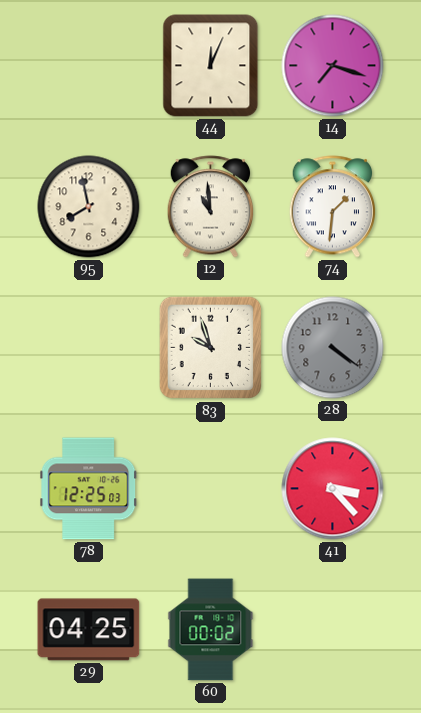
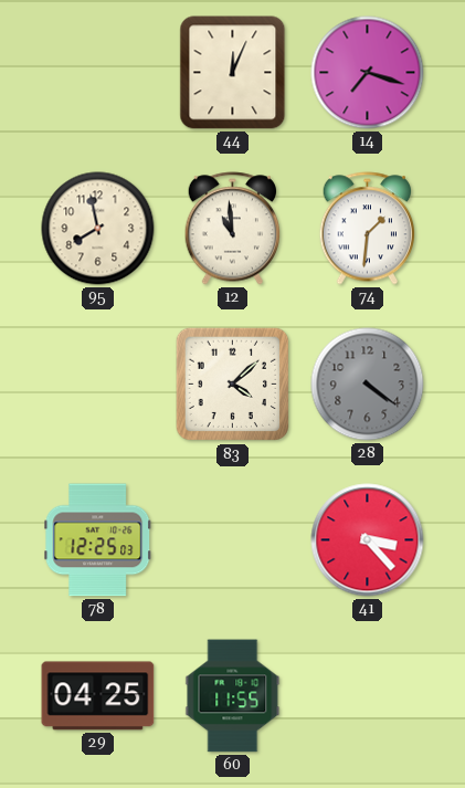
83: 9:57 -> 4:08
60: 00:02 -> 11:55
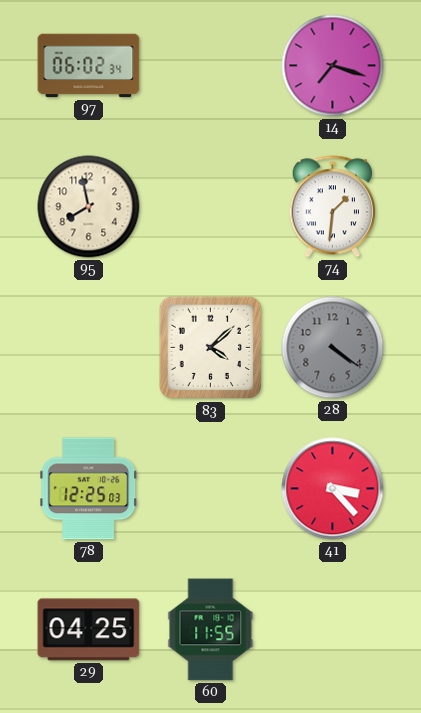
97: none -> 06:02
44: 12:04 -> none
12: 10:59 -> none
